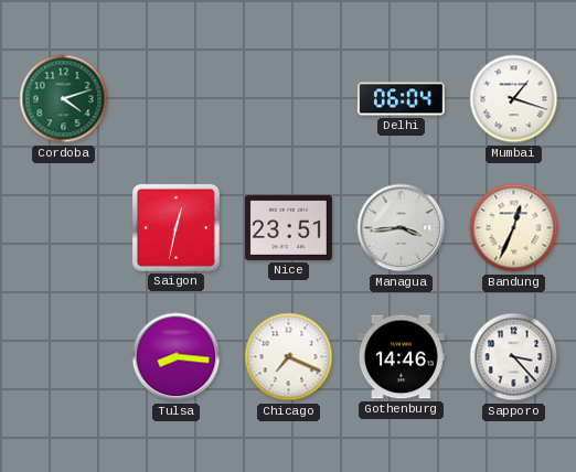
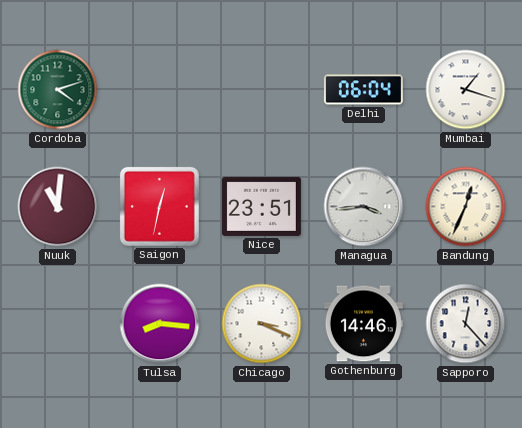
Nuuk: none -> 11:01
Chicago: 7:19 -> 3:19
Sapporo: 3:23 -> 12:23
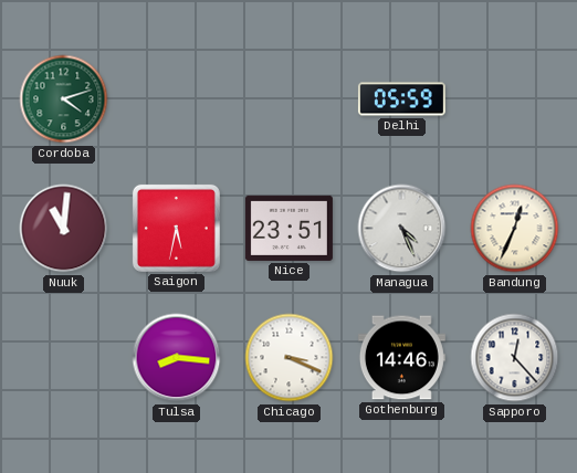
Delhi: 06:04 -> 05:59
Mumbai: 1:18 -> none
Saigon: 12:32 -> 5:32
Managua: 3:44 -> 4:26
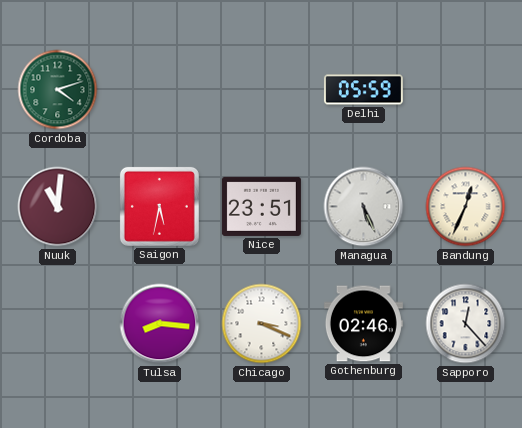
Managua: 4:26 -> 5:26
Gothenburg: 14:46 -> 02:46
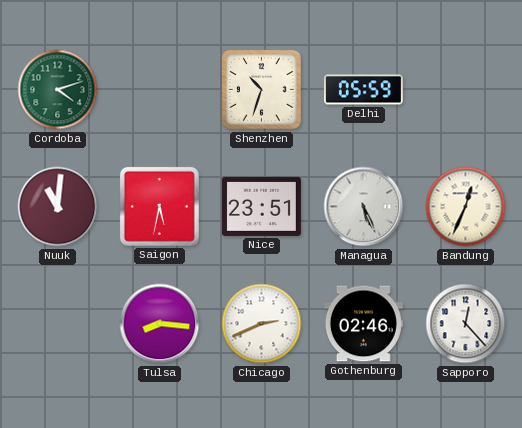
Shenzhen: none -> 10:33
Chicago: 3:19 -> 2:41
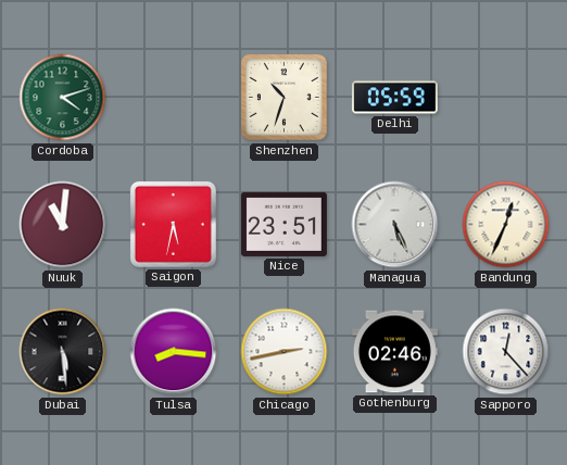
Dubai: none -> 5:29
Chicago: 2:41 -> 2:43
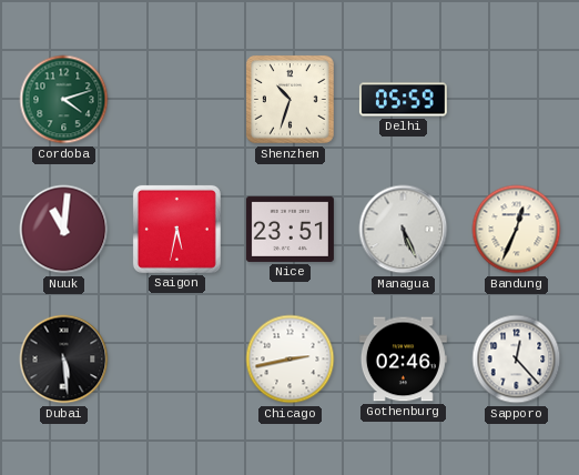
Tulsa: 8:16 -> none
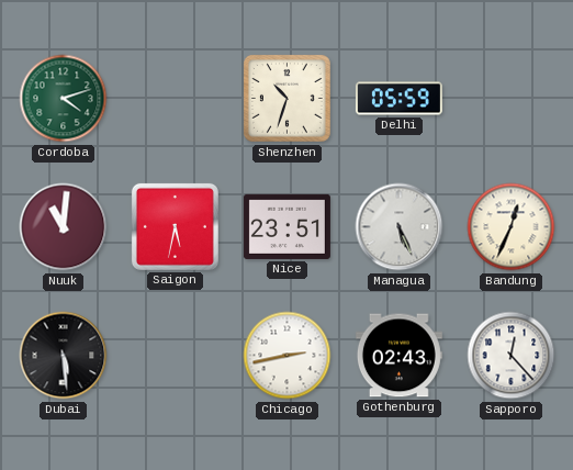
Gothenburg: 02:46 -> 02:43
